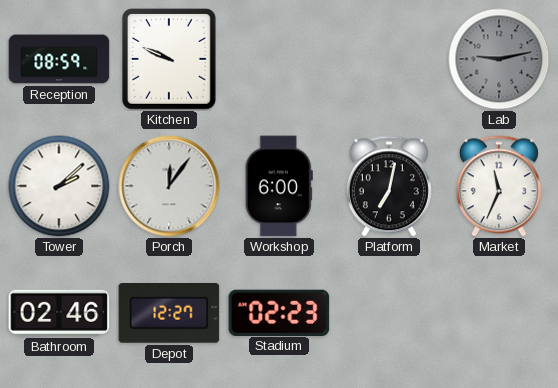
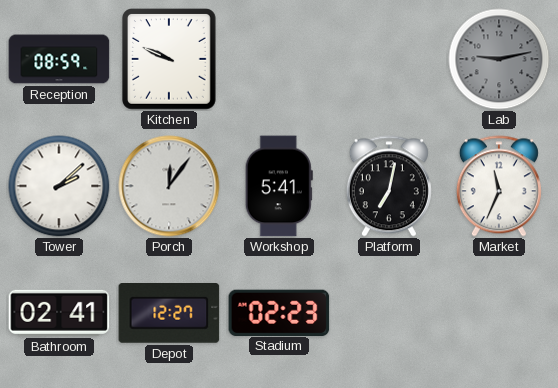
Workshop: 6:00 -> 5:41
Bathroom: 02:46 -> 02:41
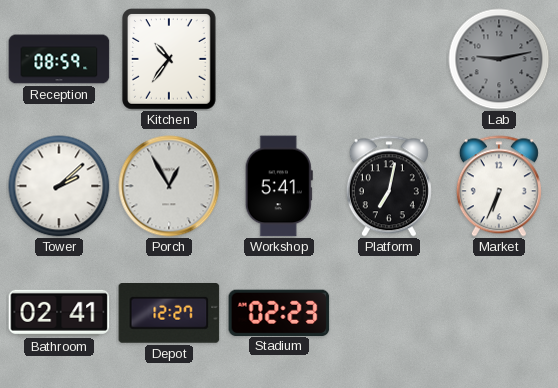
Kitchen: 9:49 -> 10:36
Porch: 12:06 -> 12:55
Market: 11:34 -> 6:34
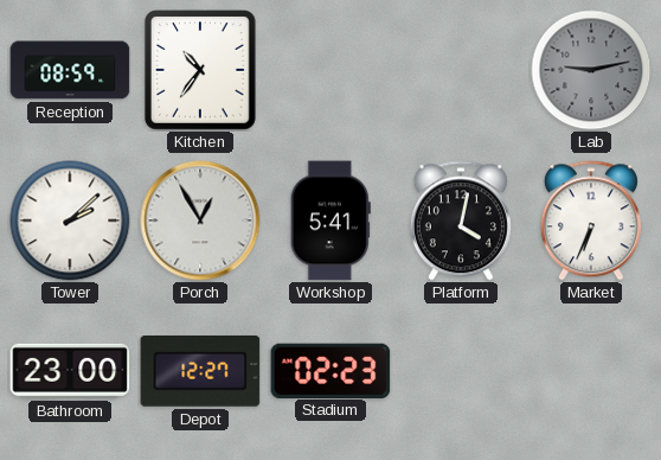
Platform: 7:02 -> 4:02
Bathroom: 02:41 -> 23:00
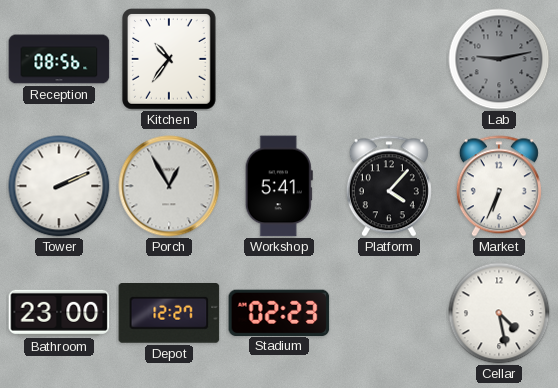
Reception: 08:59 -> 08:56
Tower: 2:08 -> 2:11
Platform: 4:02 -> 4:07
Cellar: none -> 4:28
